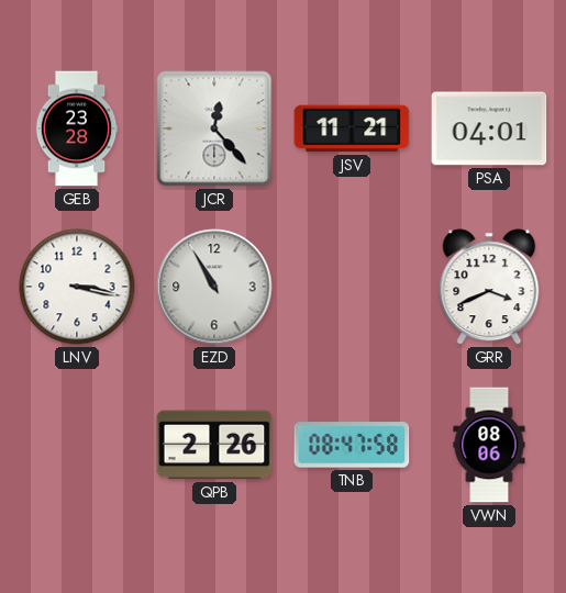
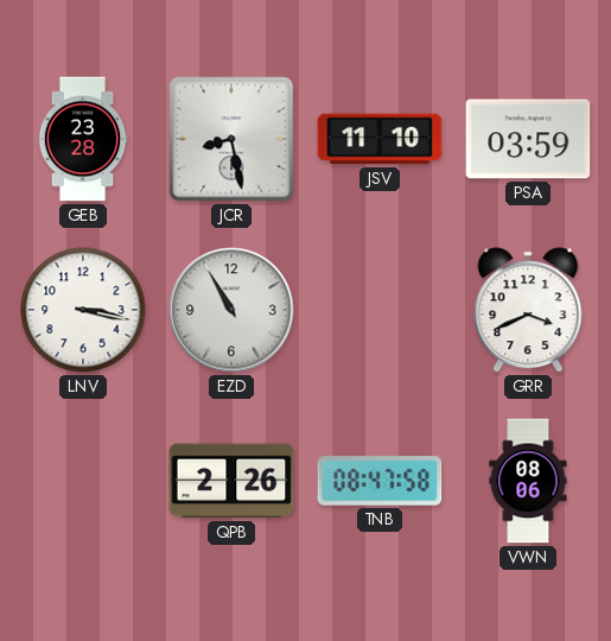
JCR: 12:23 -> 8:28
JSV: 11:21 -> 11:10
PSA: 04:01 -> 03:59
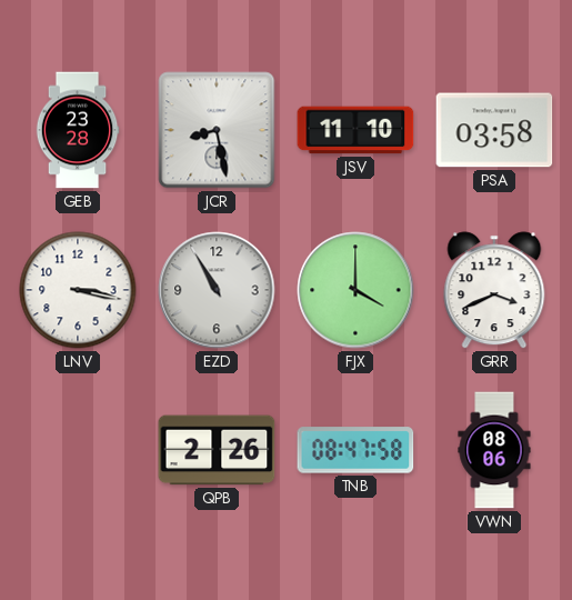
PSA: 03:59 -> 03:58
FJX: none -> 4:00
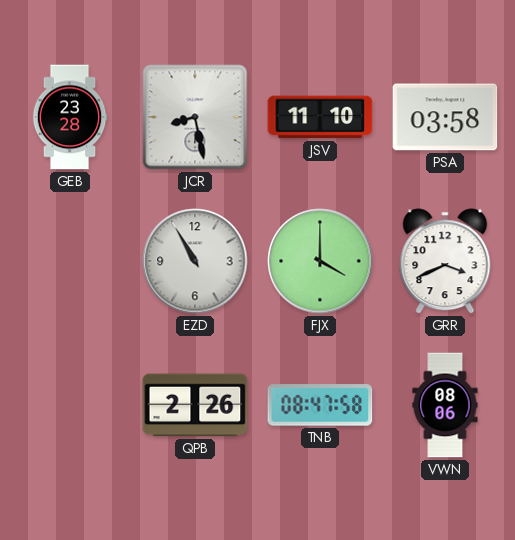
LNV: 3:17 -> none
